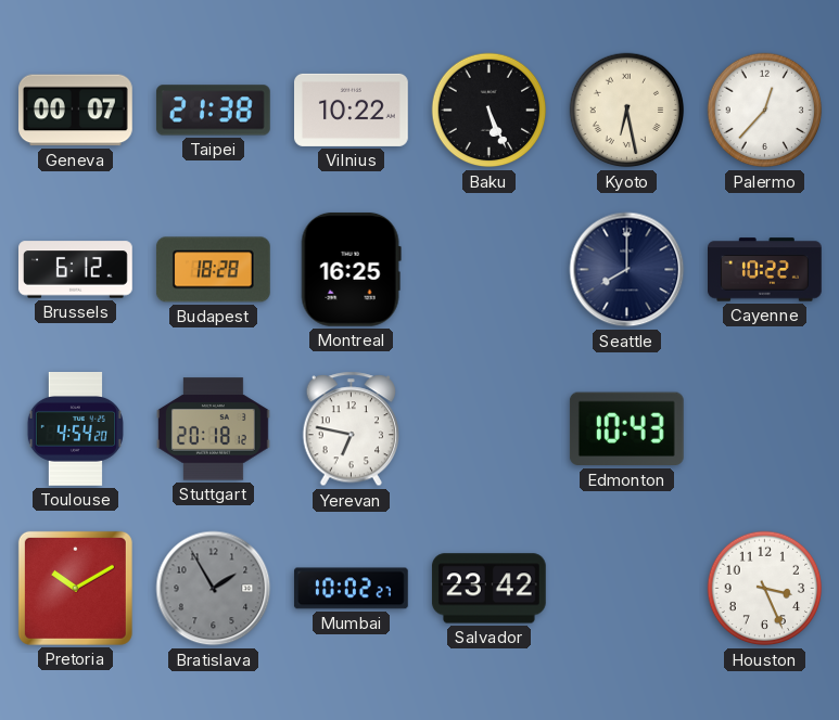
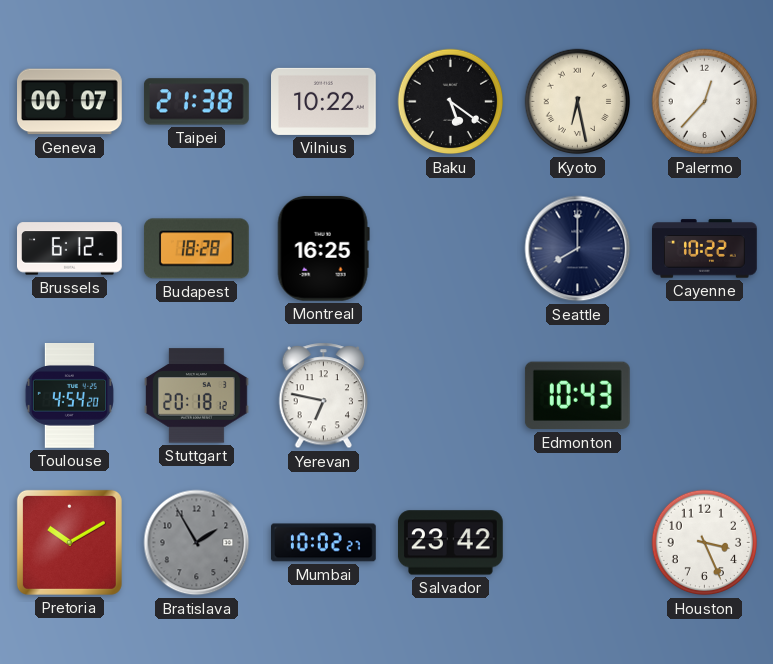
Baku: 5:26 -> 5:21
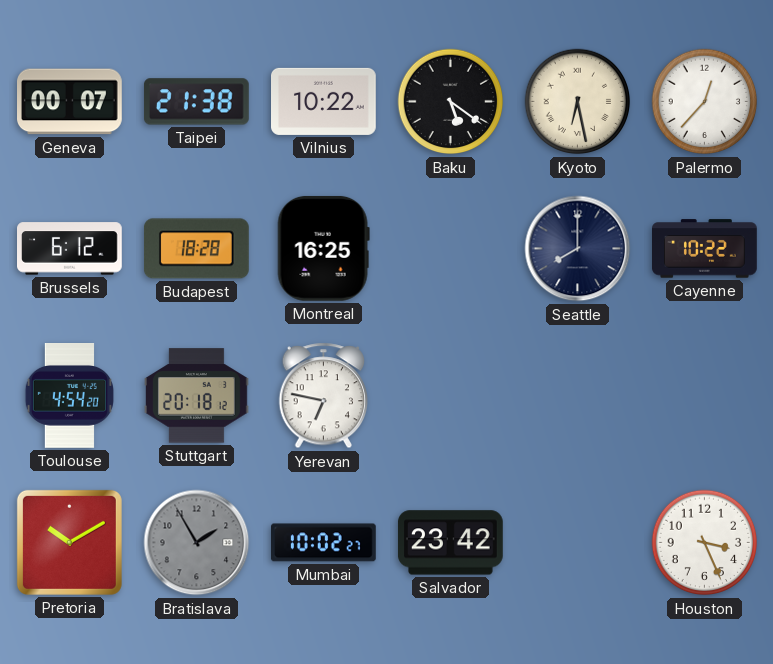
Edmonton: 10:43 -> none
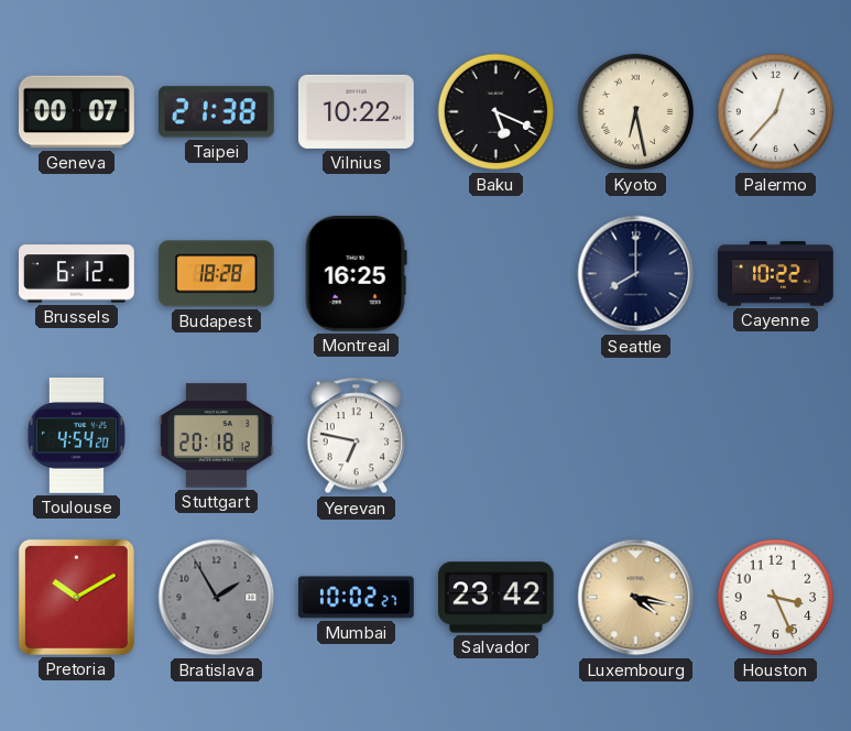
Baku: 5:21 -> 5:19
Luxembourg: none -> 4:17
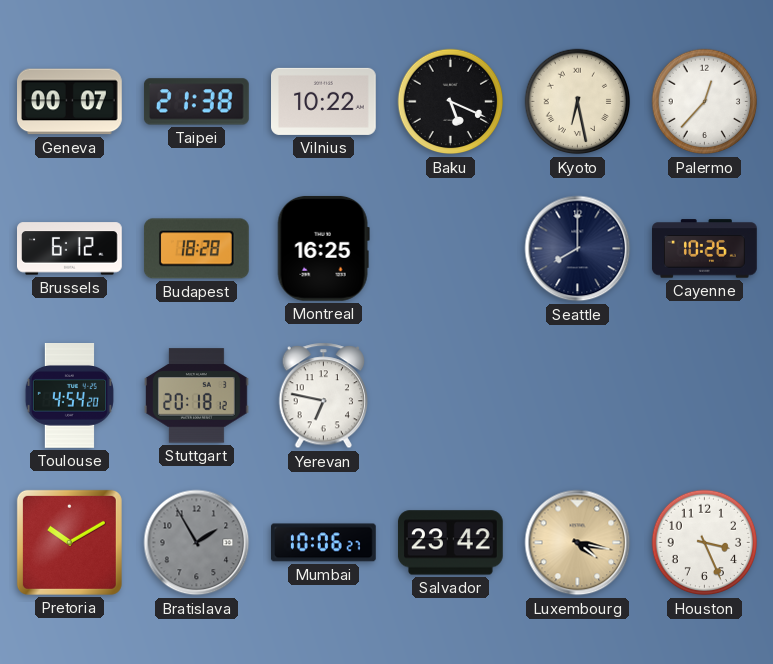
Cayenne: 10:22 -> 10:26
Mumbai: 10:02 -> 10:06
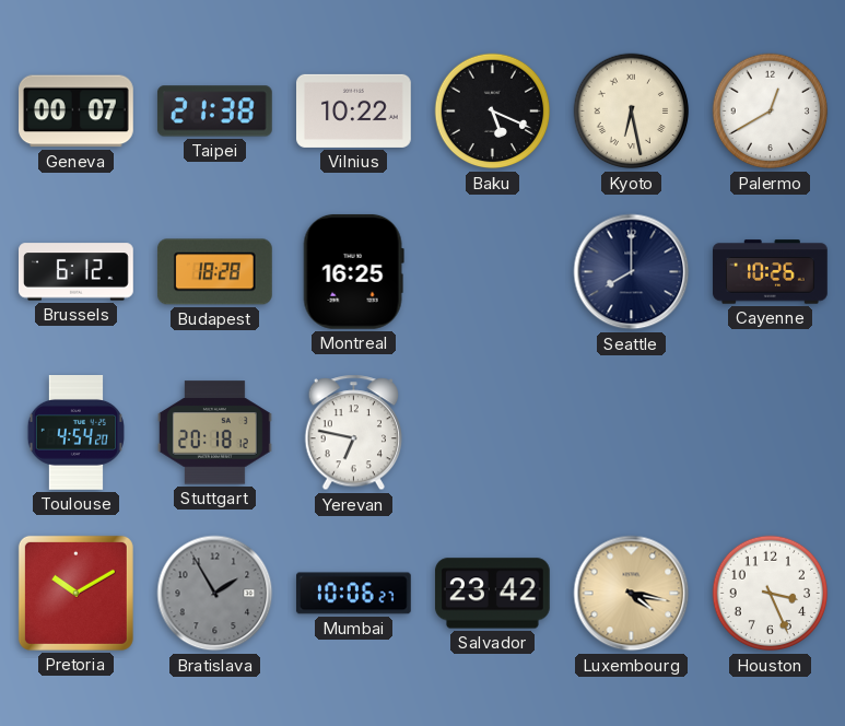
Palermo: 12:37 -> 12:40
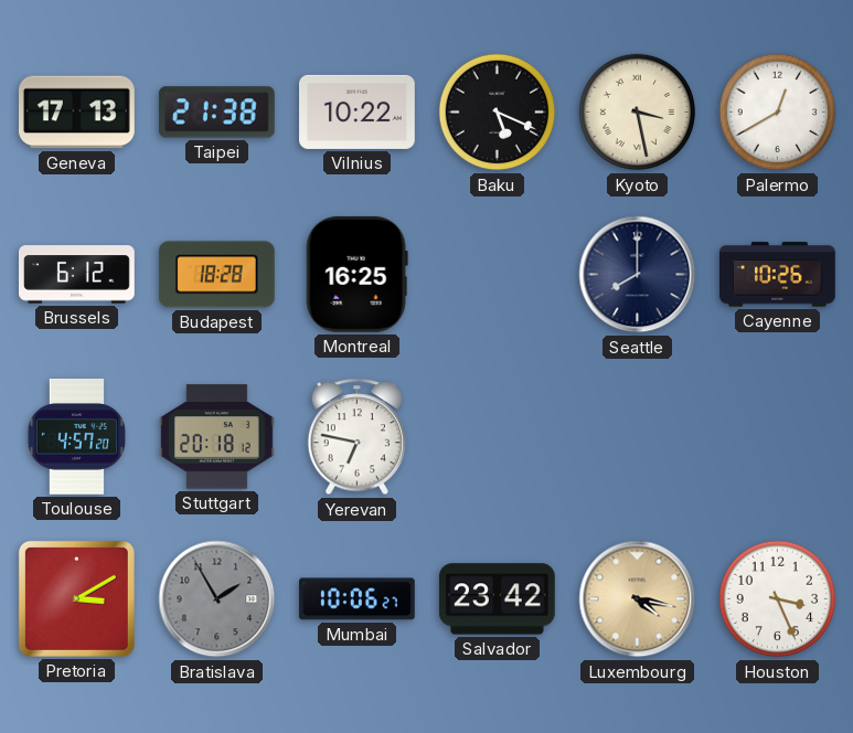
Geneva: 00:07 -> 17:13
Kyoto: 6:28 -> 3:28
Toulouse: 4:54 -> 4:57
Pretoria: 10:10 -> 3:10
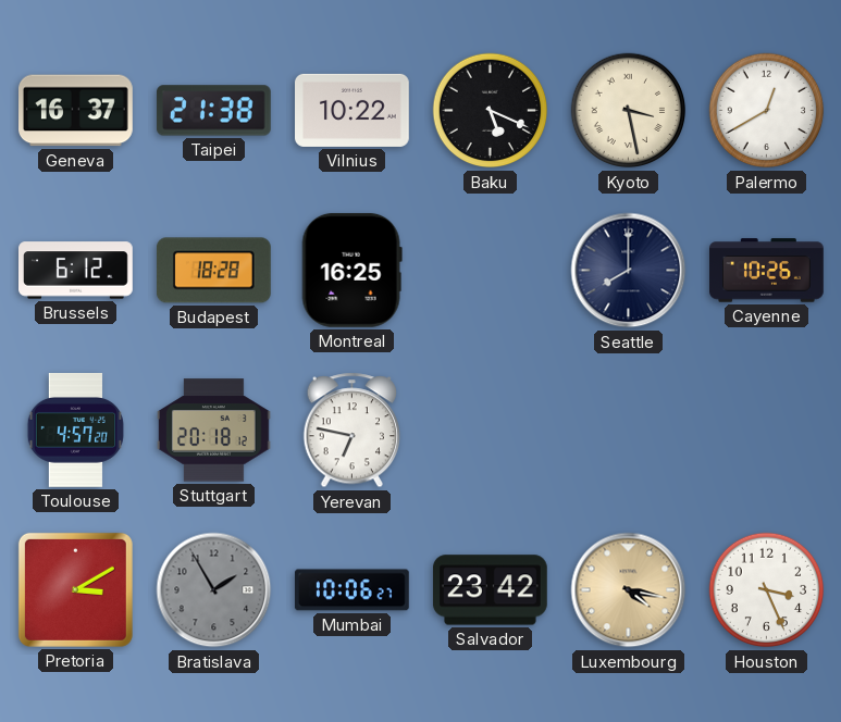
Geneva: 17:13 -> 16:37
